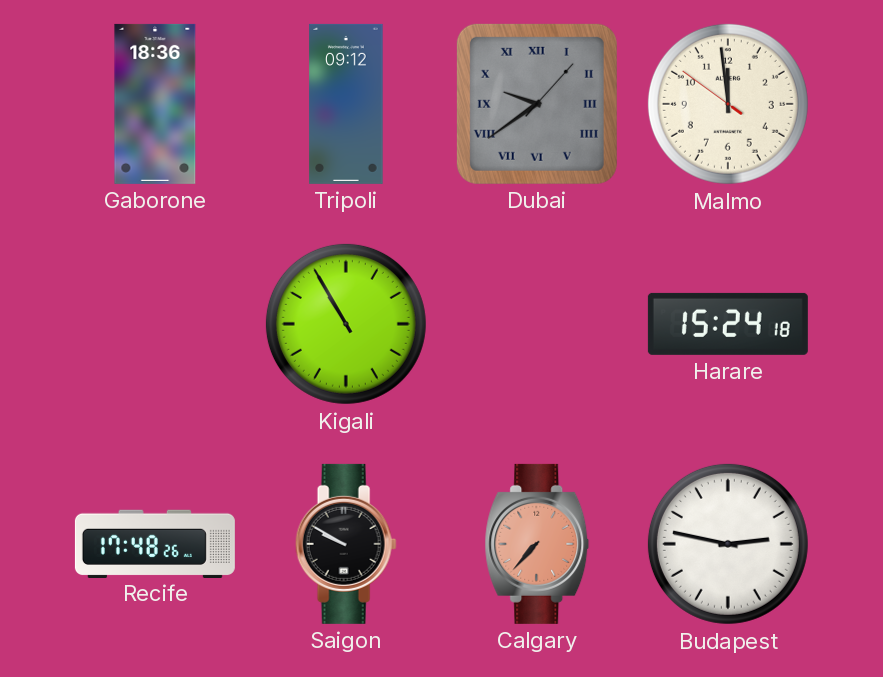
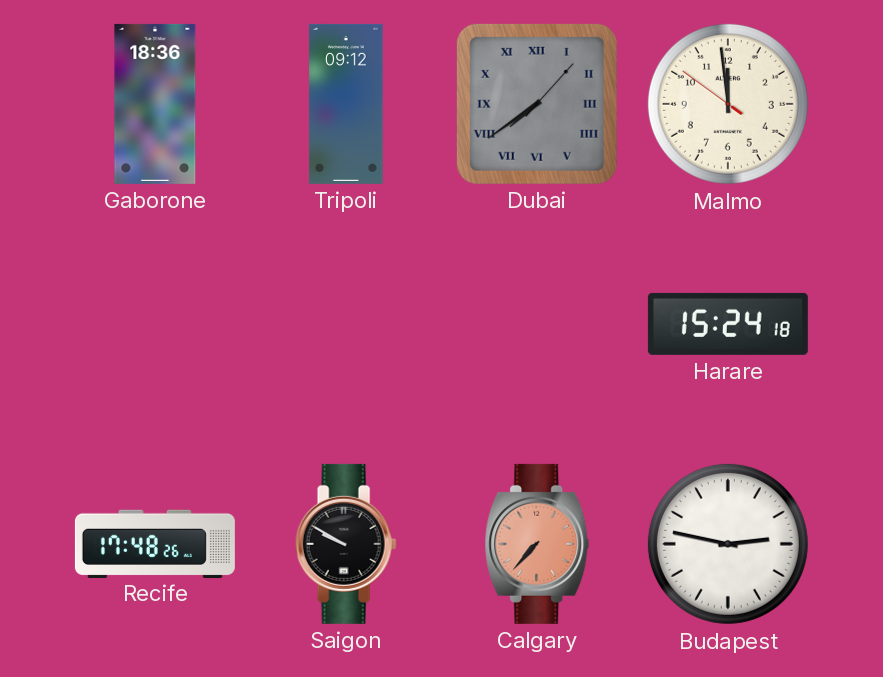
Dubai: 9:39 -> 7:39
Kigali: 10:55 -> none
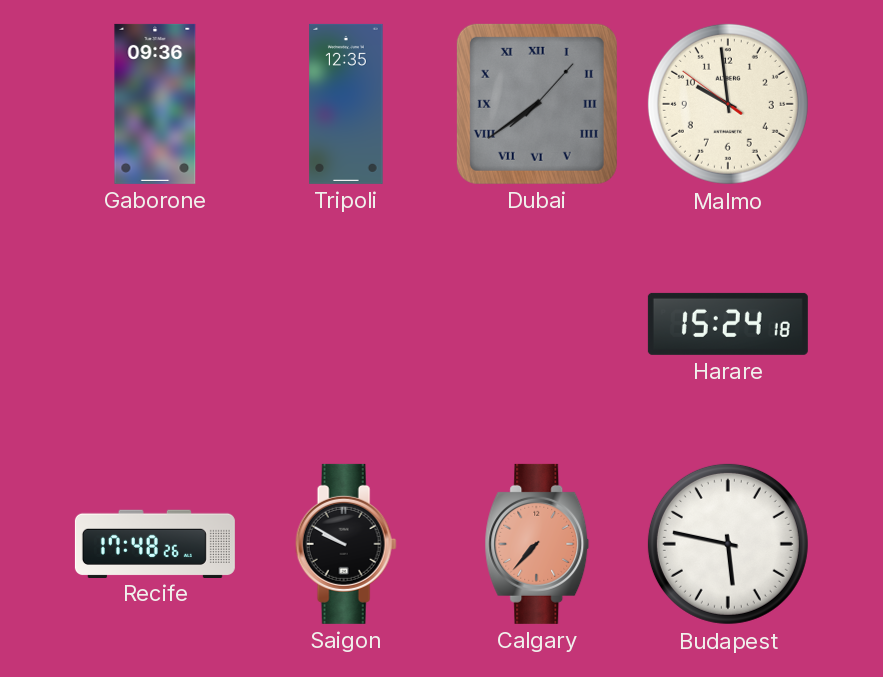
Gaborone: 18:36 -> 09:36
Tripoli: 09:12 -> 12:35
Malmo: 11:58 -> 9:58
Budapest: 2:47 -> 5:47
